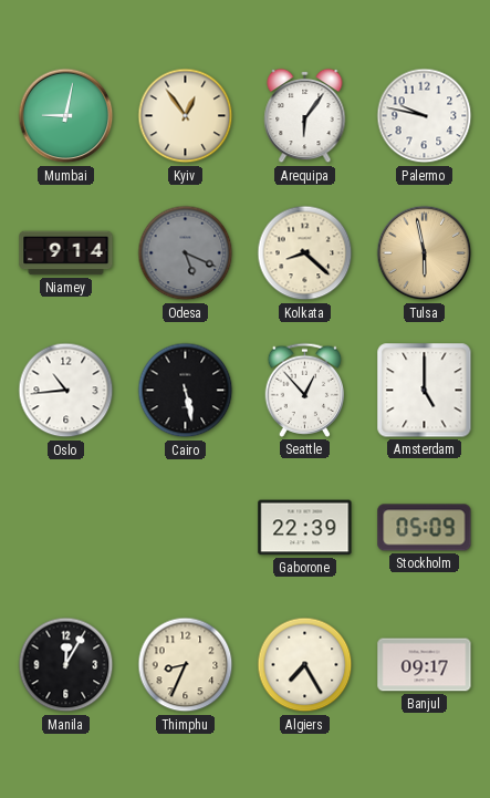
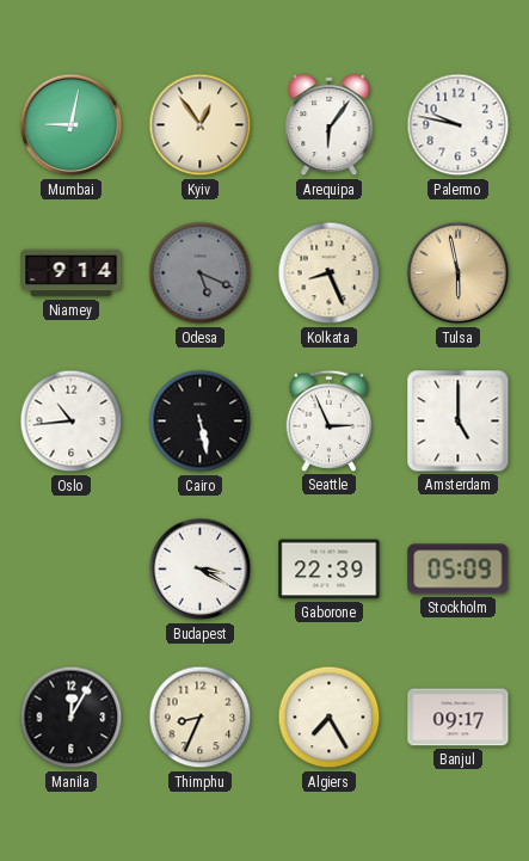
Kolkata: 8:22 -> 8:26
Seattle: 12:53 -> 2:56
Budapest: none -> 3:20
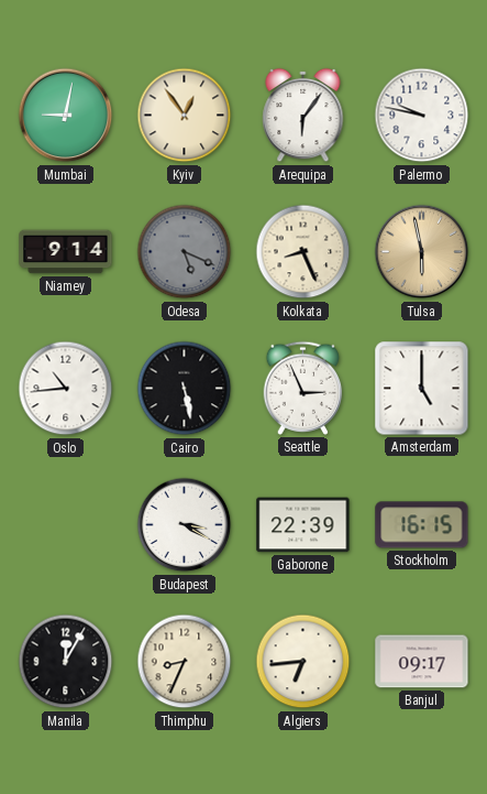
Stockholm: 05:09 -> 16:15
Algiers: 7:25 -> 6:44
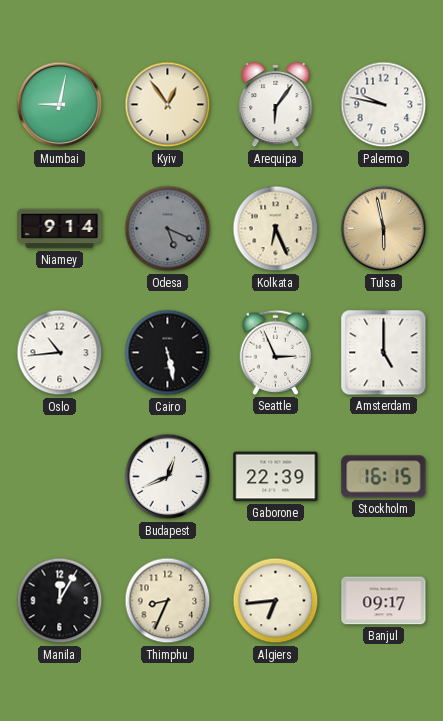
Kolkata: 8:26 -> 6:26
Budapest: 3:20 -> 12:41
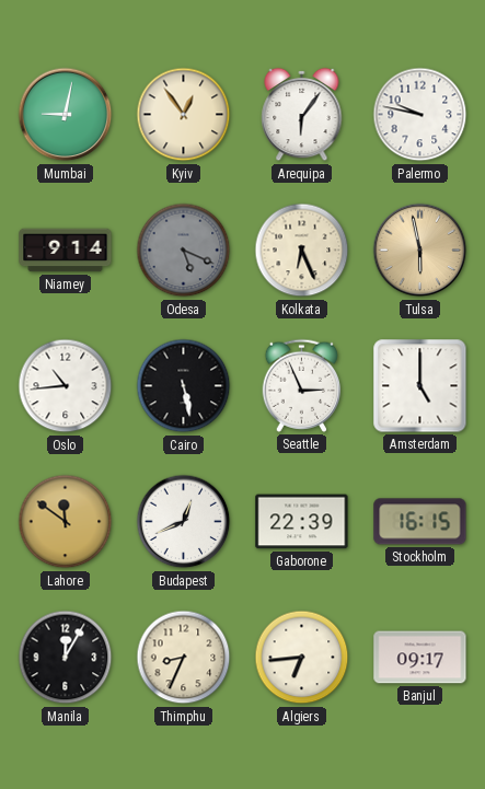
Lahore: none -> 11:51
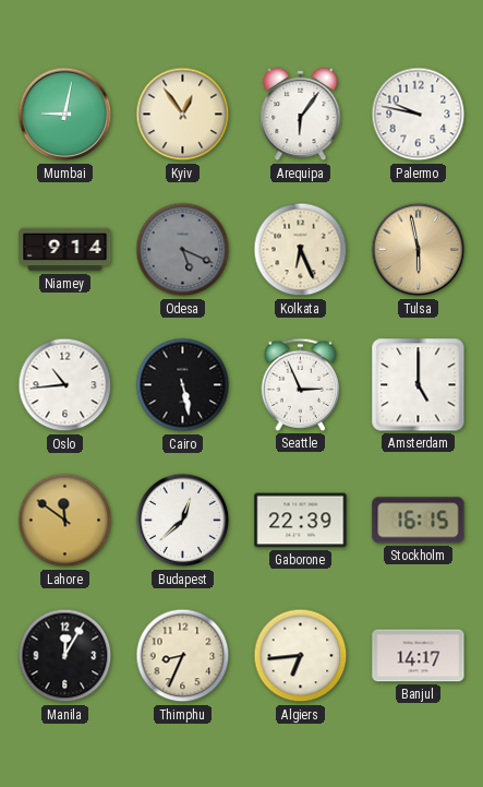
Budapest: 12:41 -> 12:38
Banjul: 09:17 -> 14:17
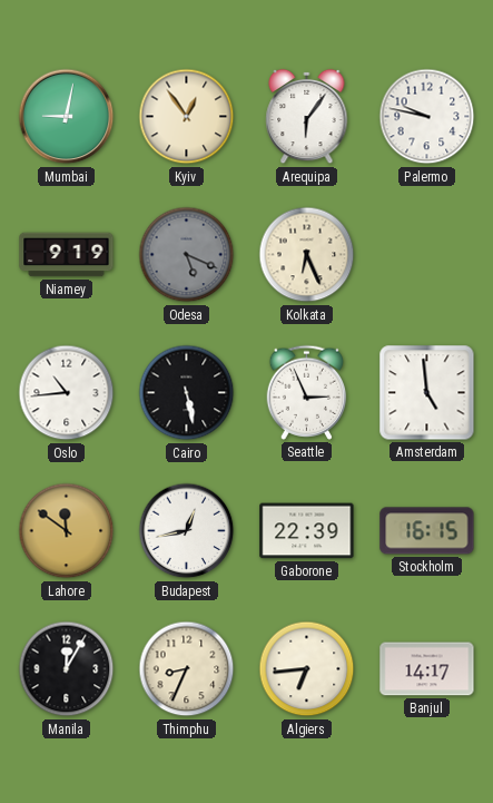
Niamey: 9:14 -> 9:19
Tulsa: 5:58 -> none
Amsterdam: 5:00 -> 4:59
Budapest: 12:38 -> 12:43
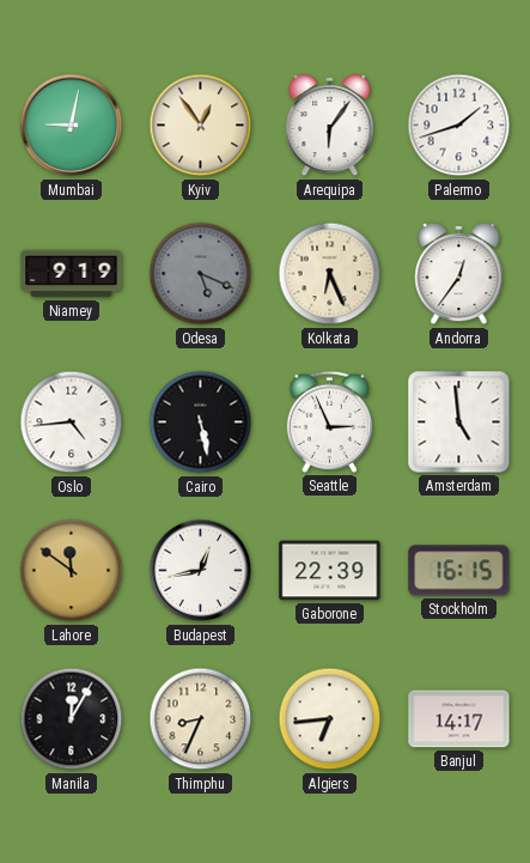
Palermo: 9:47 -> 1:42
Andorra: none -> 12:36
Oslo: 10:44 -> 4:44
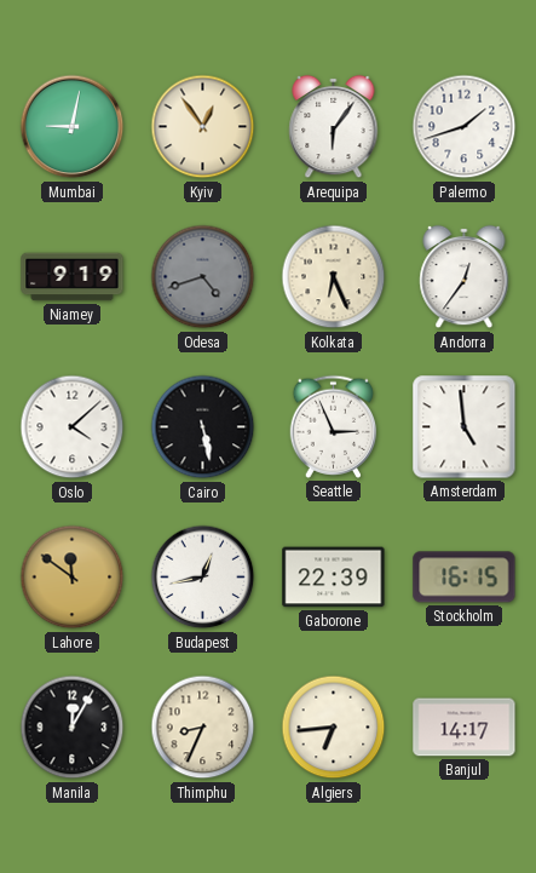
Odesa: 5:19 -> 4:42
Oslo: 4:44 -> 4:08
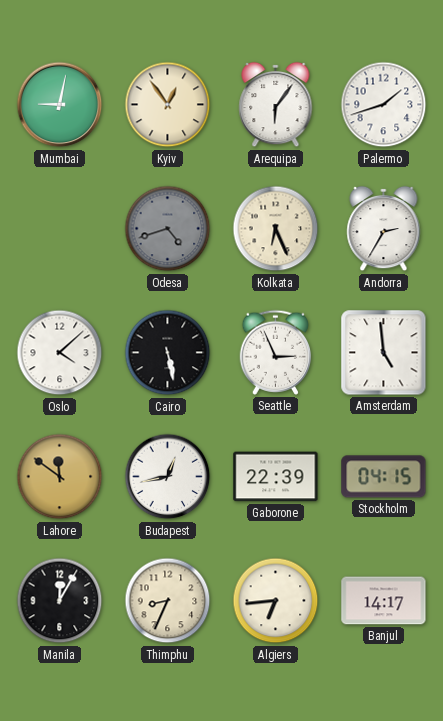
Niamey: 9:19 -> none
Andorra: 12:36 -> 2:35
Stockholm: 16:15 -> 04:15
